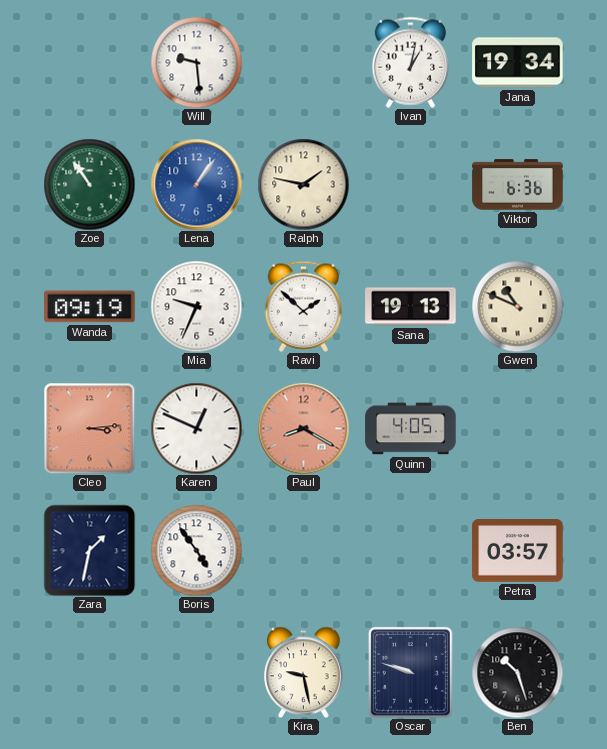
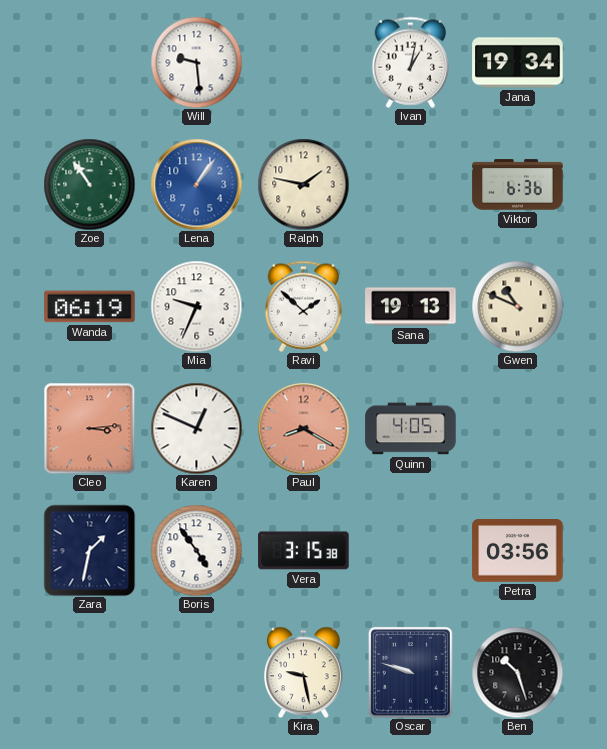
Wanda: 09:19 -> 06:19
Vera: none -> 3:15
Petra: 03:57 -> 03:56
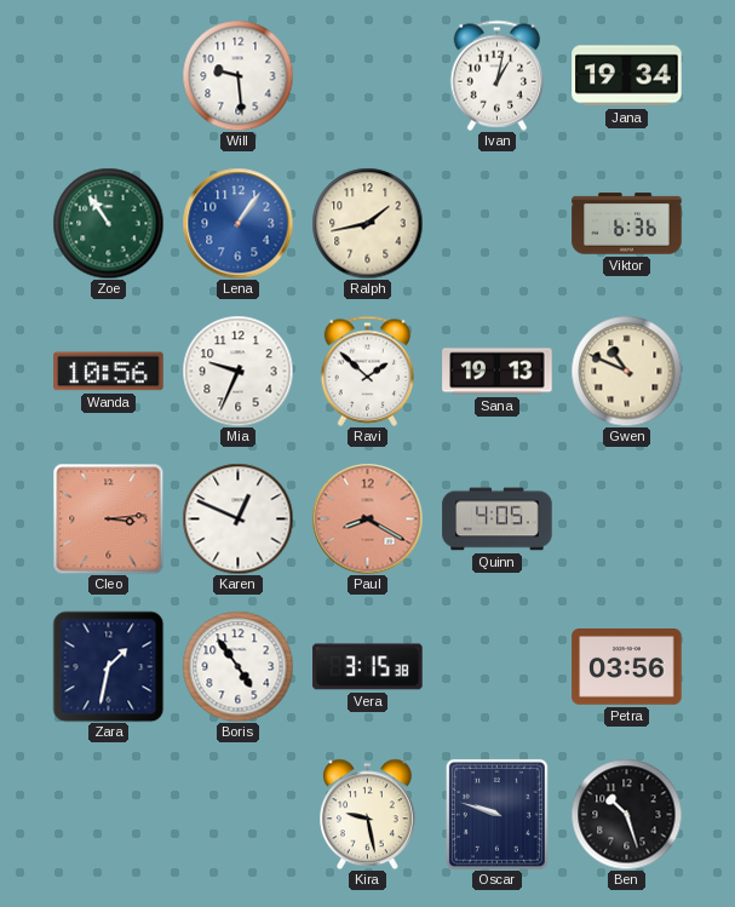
Ralph: 1:47 -> 1:43
Wanda: 06:19 -> 10:56
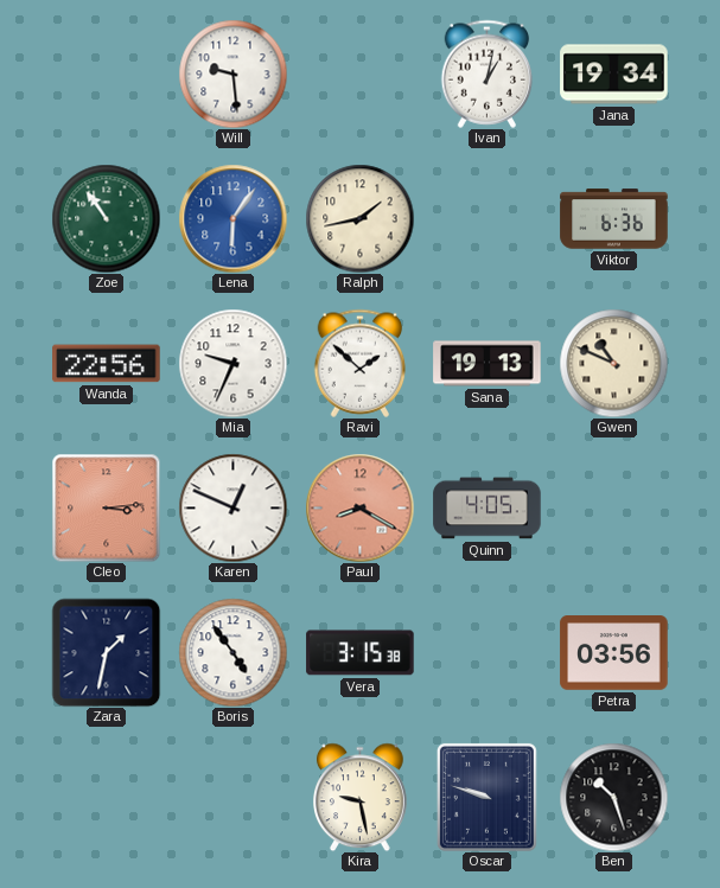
Lena: 1:06 -> 6:06
Wanda: 10:56 -> 22:56
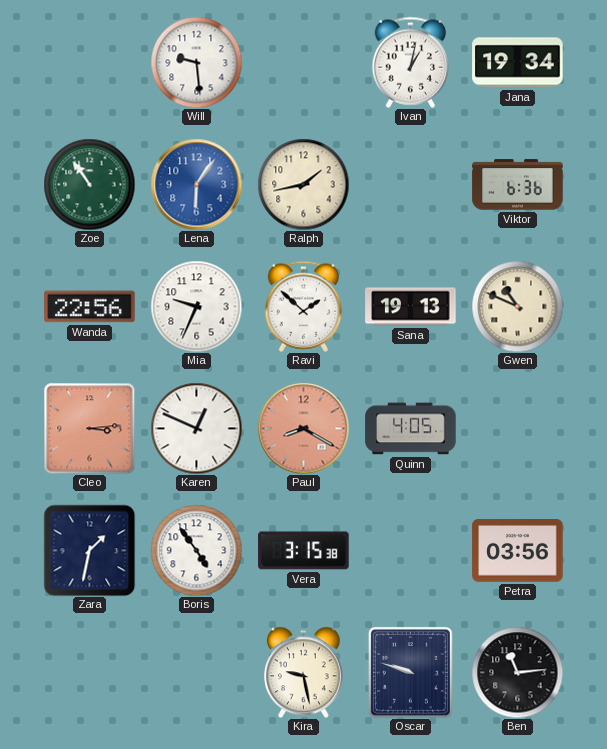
Ben: 10:27 -> 11:14
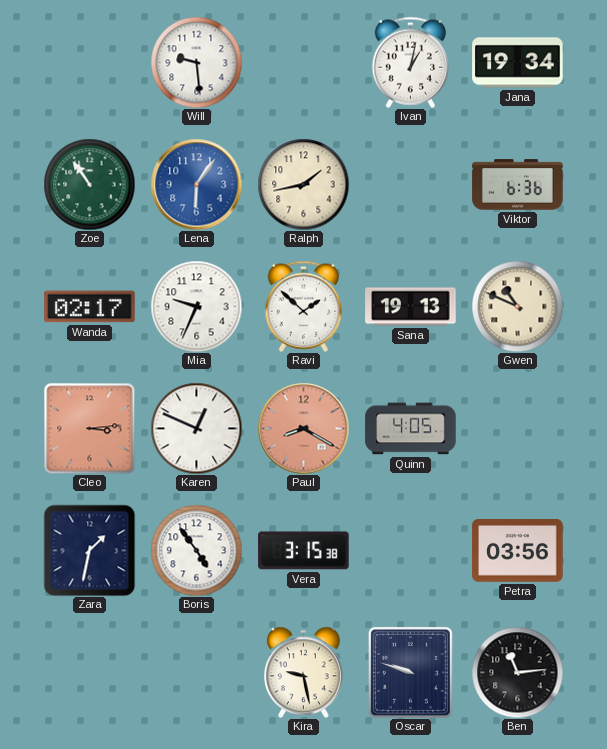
Wanda: 22:56 -> 02:17
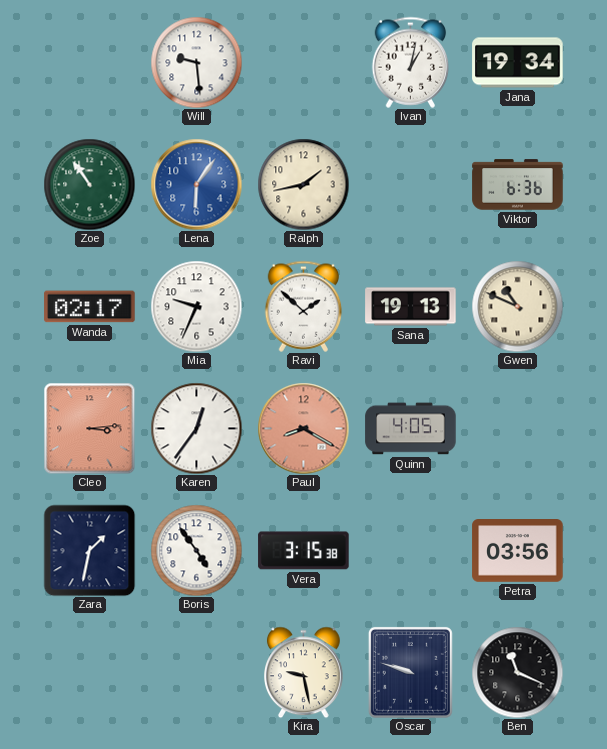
Karen: 12:49 -> 12:36
Ben: 11:14 -> 11:19
